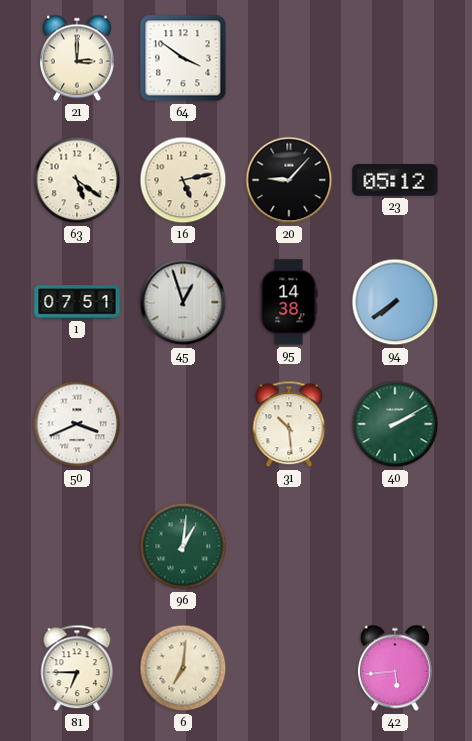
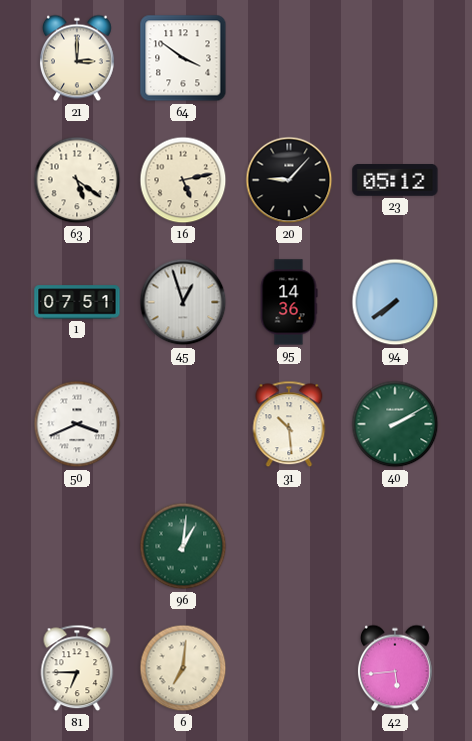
95: 14:38 -> 14:36
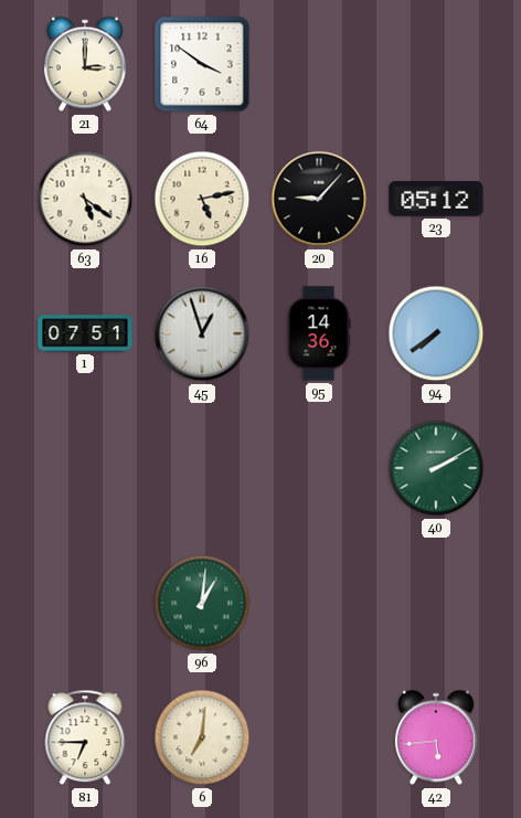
50: 3:41 -> none
31: 10:29 -> none
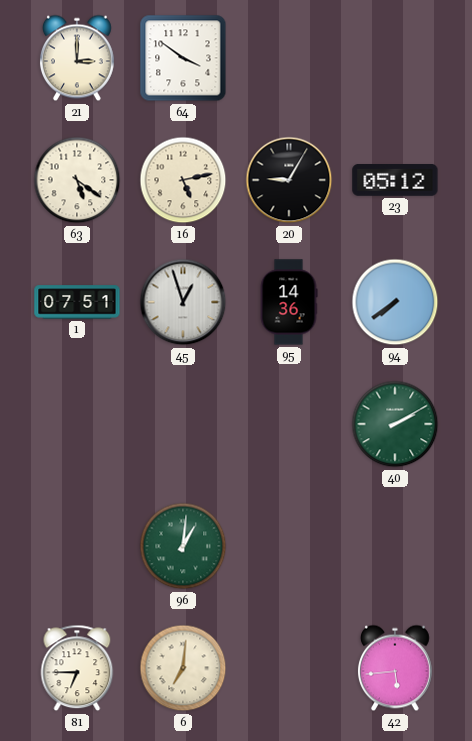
20: 9:07 -> 9:05
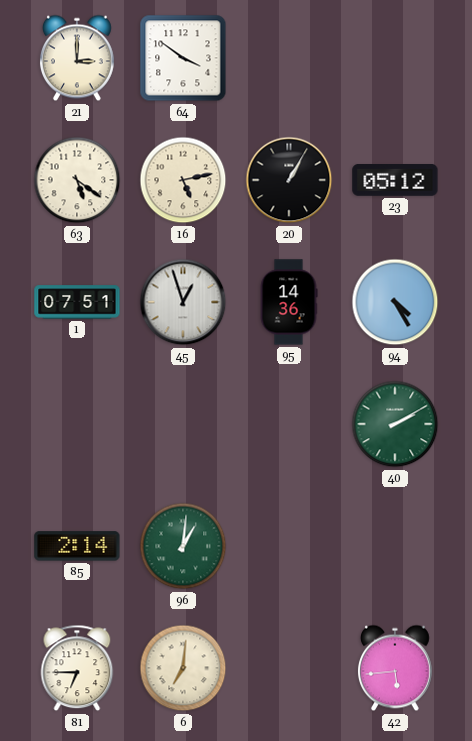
20: 9:05 -> 1:05
94: 7:39 -> 4:25
85: none -> 2:14
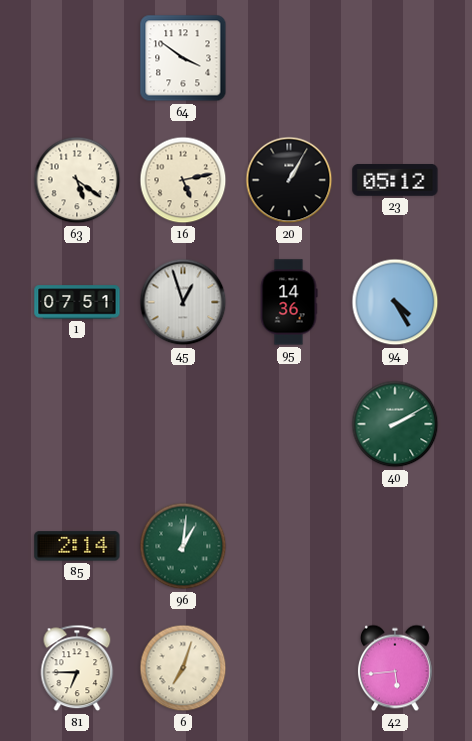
21: 3:00 -> none
6: 7:01 -> 7:03
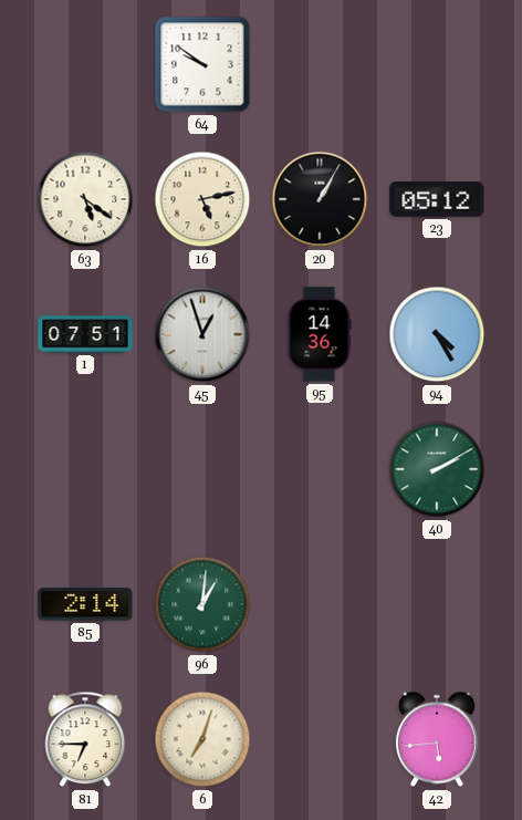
64: 3:51 -> 9:51
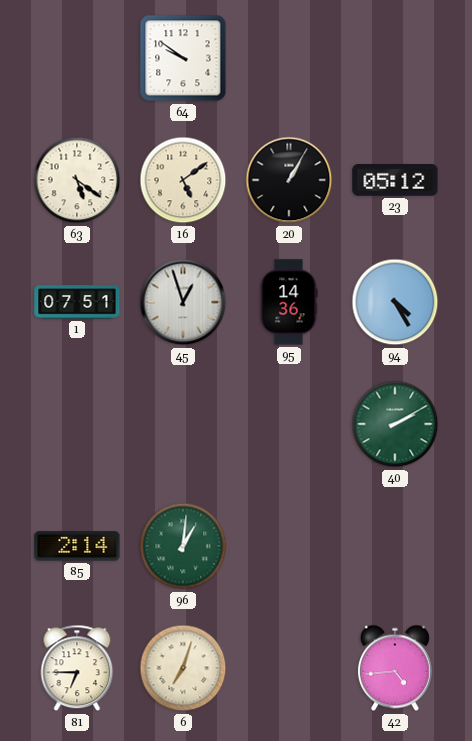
16: 5:13 -> 5:09
42: 5:44 -> 4:44
